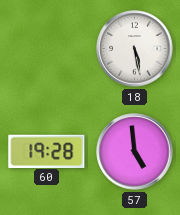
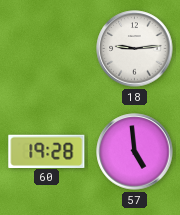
18: 5:28 -> 9:14
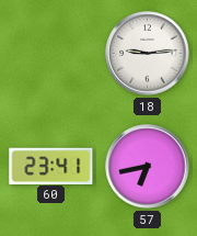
60: 19:28 -> 23:41
57: 4:59 -> 6:43
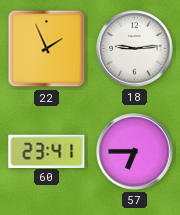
22: none -> 1:56
57: 6:43 -> 6:45
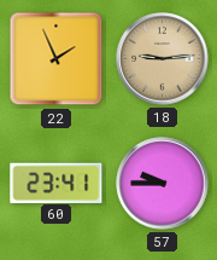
18 dial: white -> champagne
57: 6:45 -> 9:45
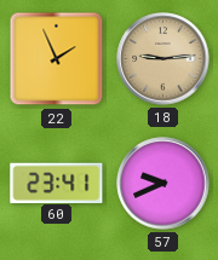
57: 9:45 -> 9:41
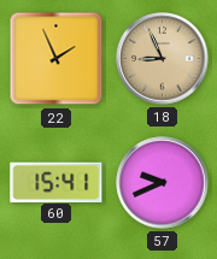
18: 9:14 -> 8:56
60: 23:41 -> 15:41
